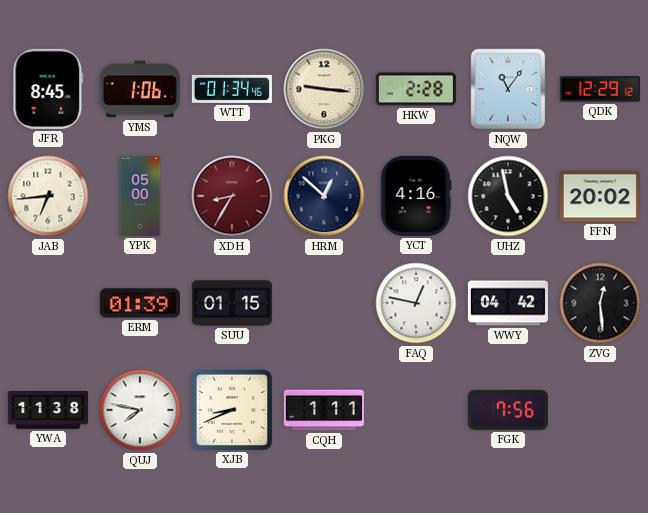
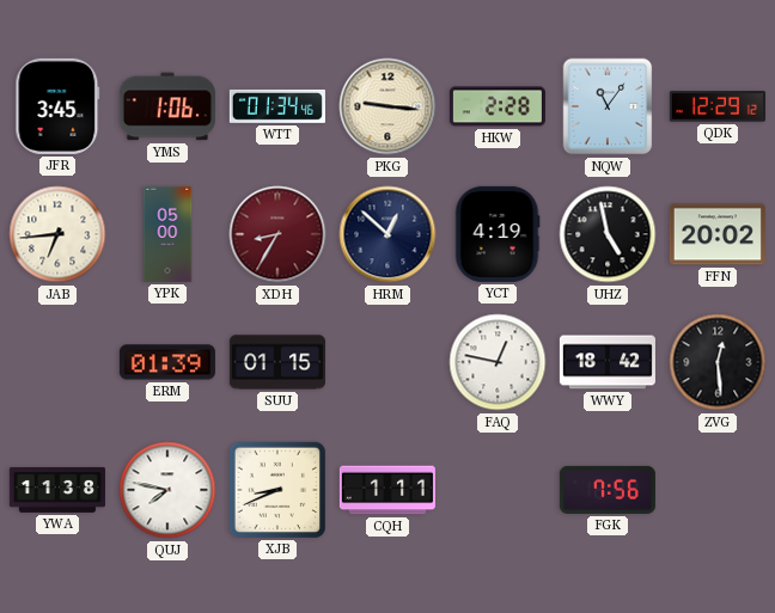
JFR: 8:45 -> 3:45
YCT: 4:16 -> 4:19
WWY: 04:42 -> 18:42
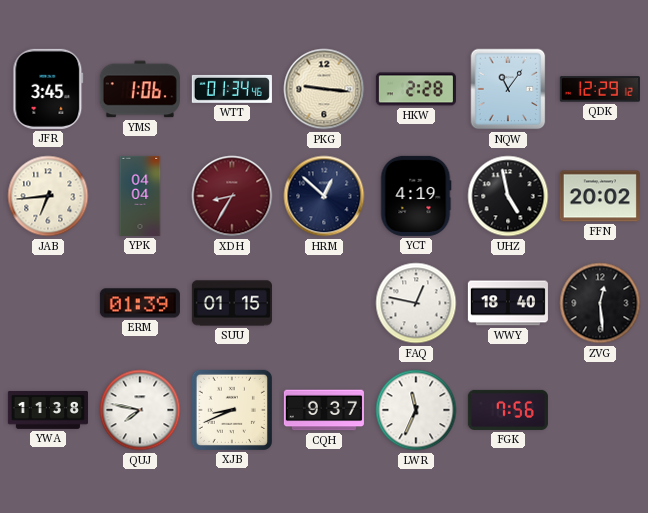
YPK: 05:00 -> 04:04
WWY: 18:42 -> 18:40
CQH: 1:11 -> 9:37
LWR: none -> 11:34
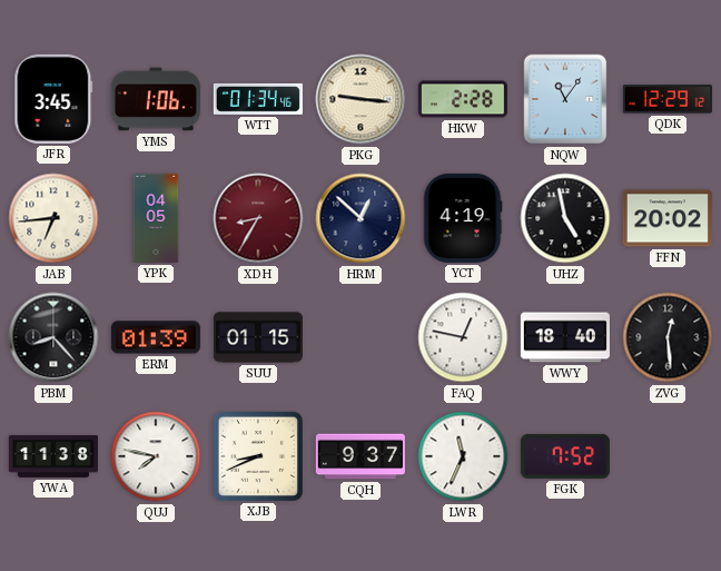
YPK: 04:04 -> 04:05
PBM: none -> 8:23
FGK: 7:56 -> 7:52
